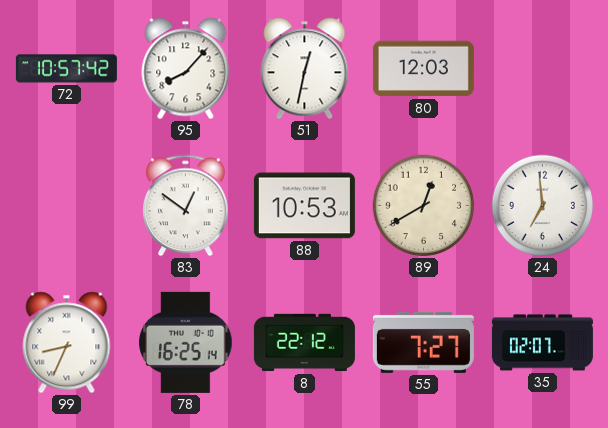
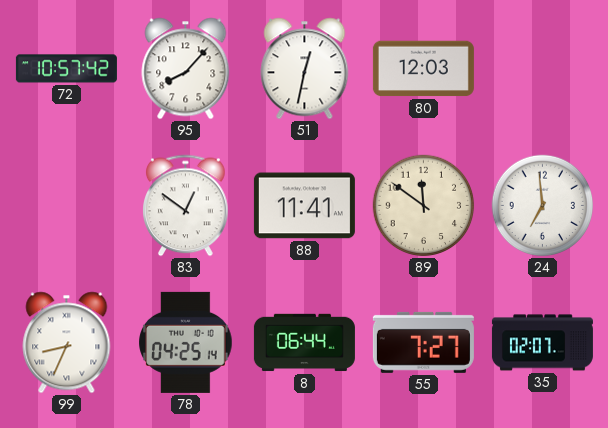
88: 10:53 -> 11:41
89: 12:40 -> 11:51
78: 16:25 -> 04:25
8: 22:12 -> 06:44
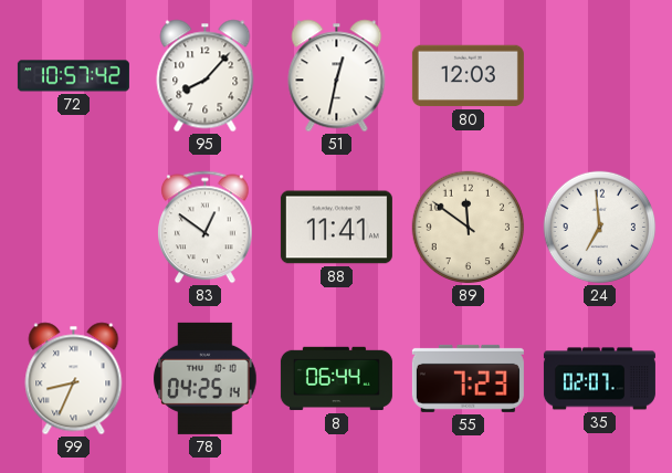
55: 7:27 -> 7:23
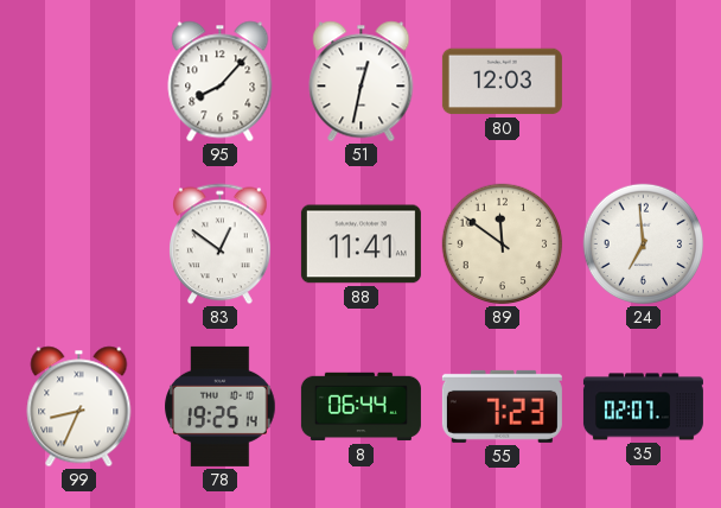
72: 10:57 -> none
78: 04:25 -> 19:25
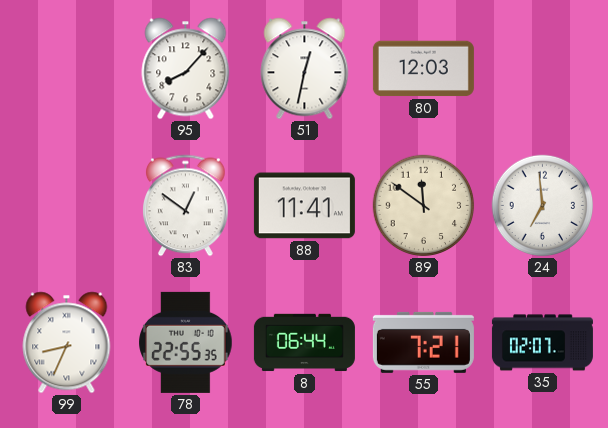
78: 19:25 -> 22:55
55: 7:23 -> 7:21
